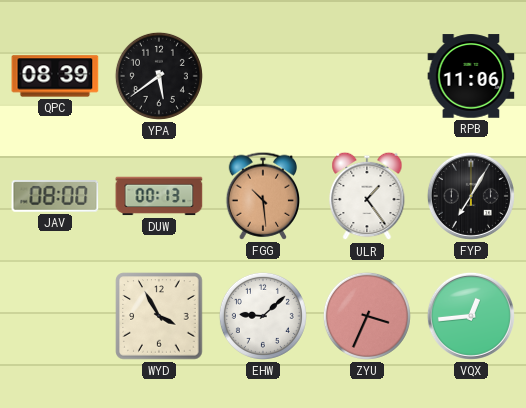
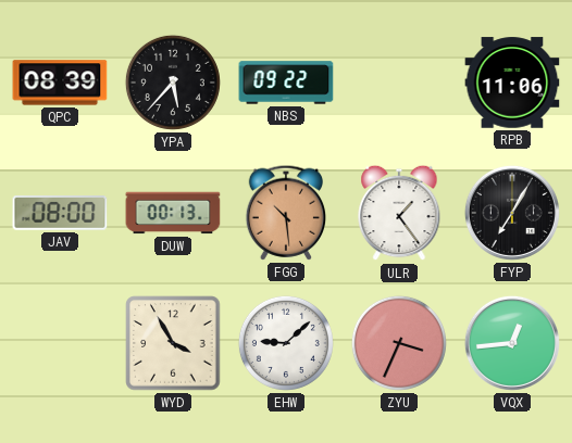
YPA: 5:39 -> 5:37
NBS: none -> 09:22
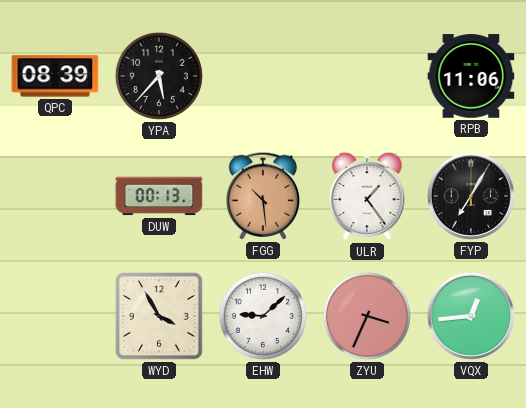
NBS: 09:22 -> none
JAV: 08:00 -> none
